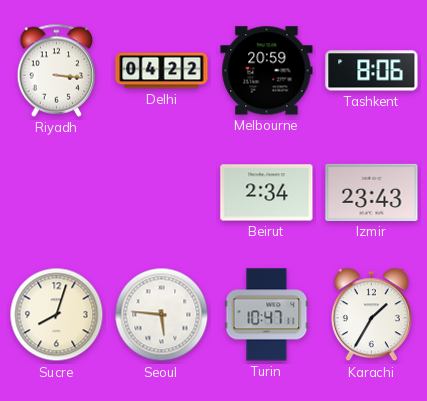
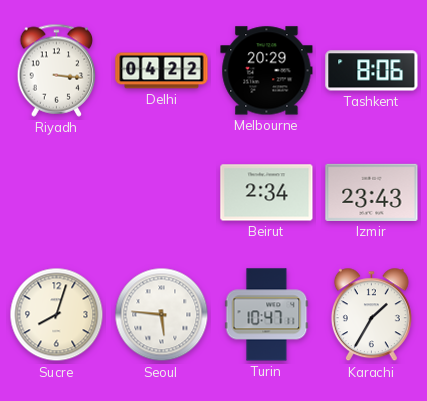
Melbourne: 20:59 -> 20:29
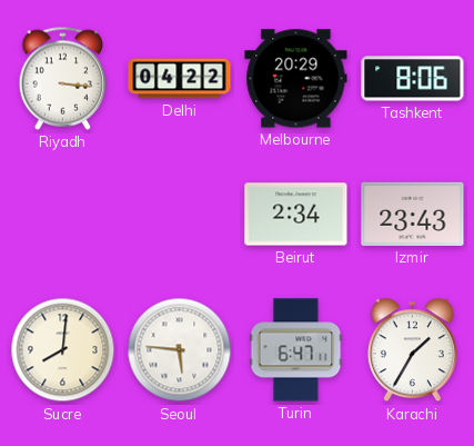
Sucre: 8:03 -> 8:01
Turin: 10:47 -> 6:47
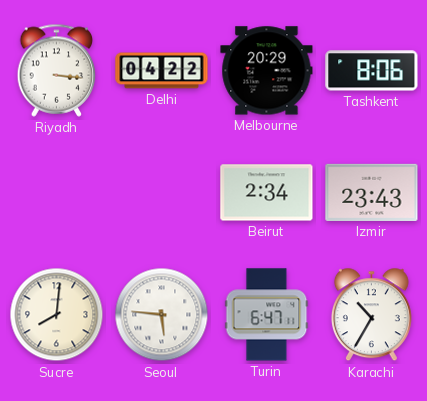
Karachi: 1:35 -> 10:35
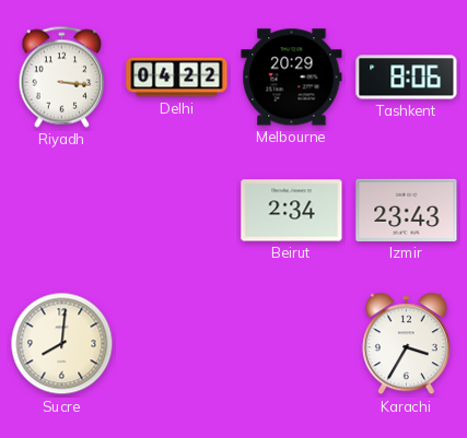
Seoul: 5:46 -> none
Turin: 6:47 -> none
Karachi: 10:35 -> 3:35
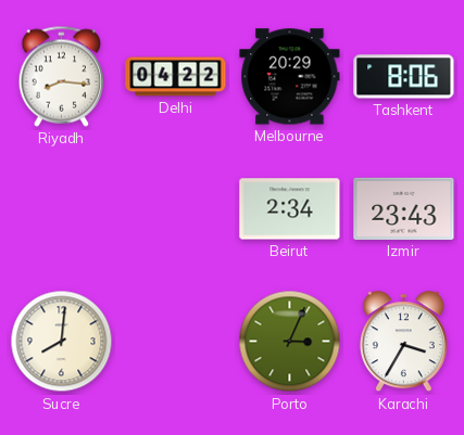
Riyadh: 3:16 -> 8:16
Porto: none -> 3:04
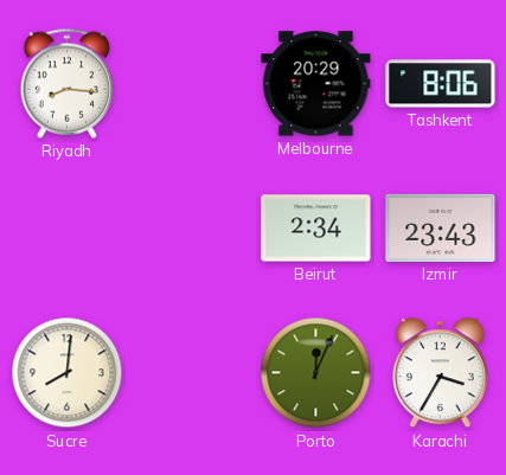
Delhi: 04:22 -> none
Porto: 3:04 -> 12:04
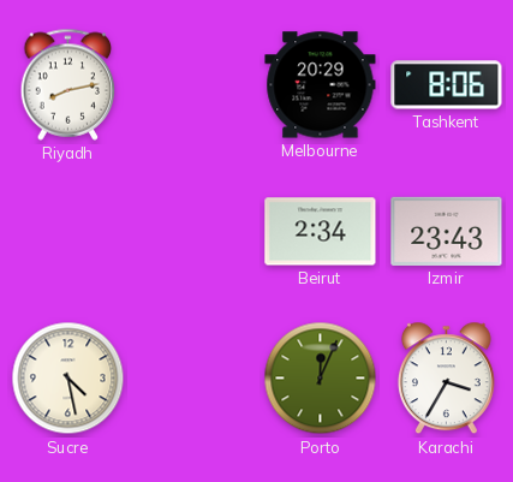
Riyadh: 8:16 -> 8:13
Sucre: 8:01 -> 4:28
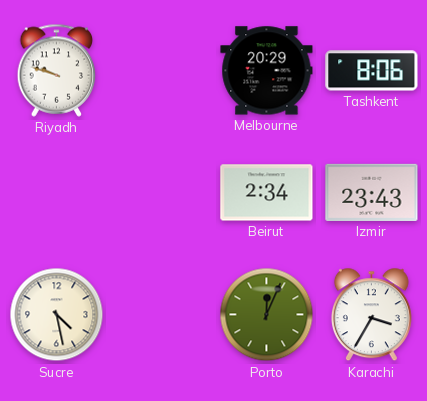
Riyadh: 8:13 -> 9:48
